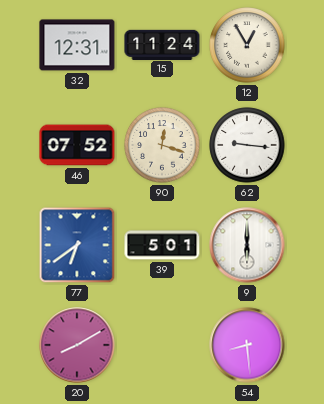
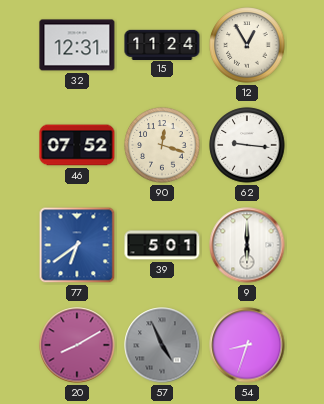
57: none -> 4:56
54: 8:29 -> 8:33
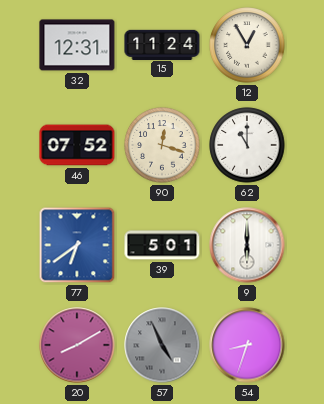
62: 9:16 -> 11:00
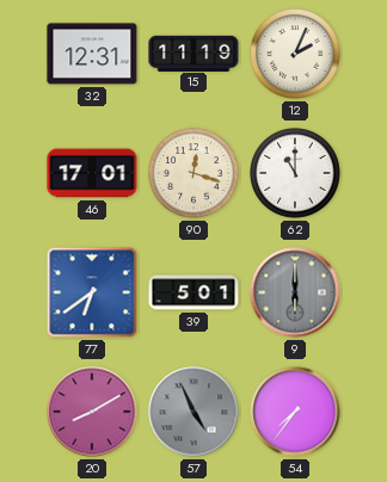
15: 11:24 -> 11:19
12: 12:55 -> 2:04
46: 07:52 -> 17:01
9 dial: white -> grey
54: 8:33 -> 7:36
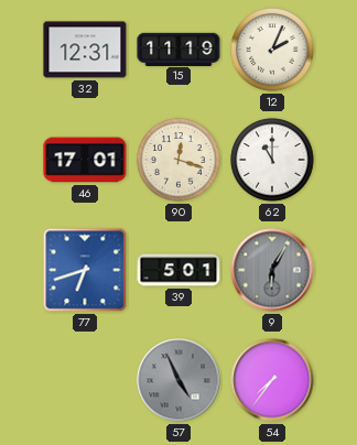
77: 6:39 -> 6:42
9: 6:00 -> 6:05
20: 8:10 -> none
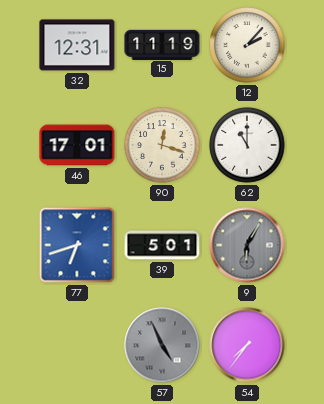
12: 2:04 -> 2:07
